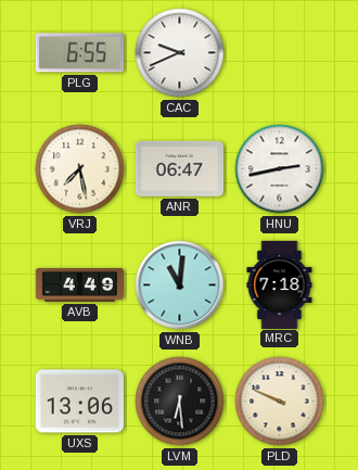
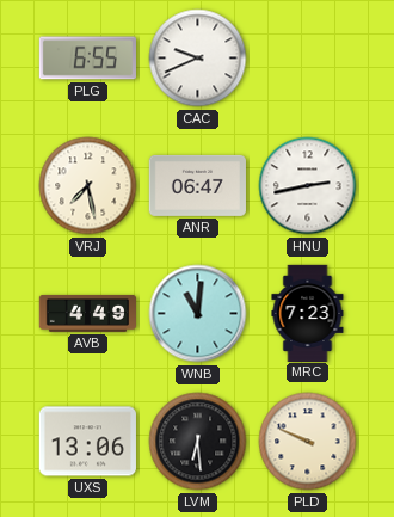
MRC: 7:18 -> 7:23
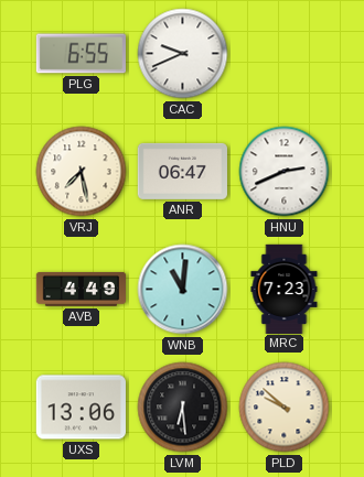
HNU: 2:43 -> 2:41
PLD: 9:49 -> 9:52
